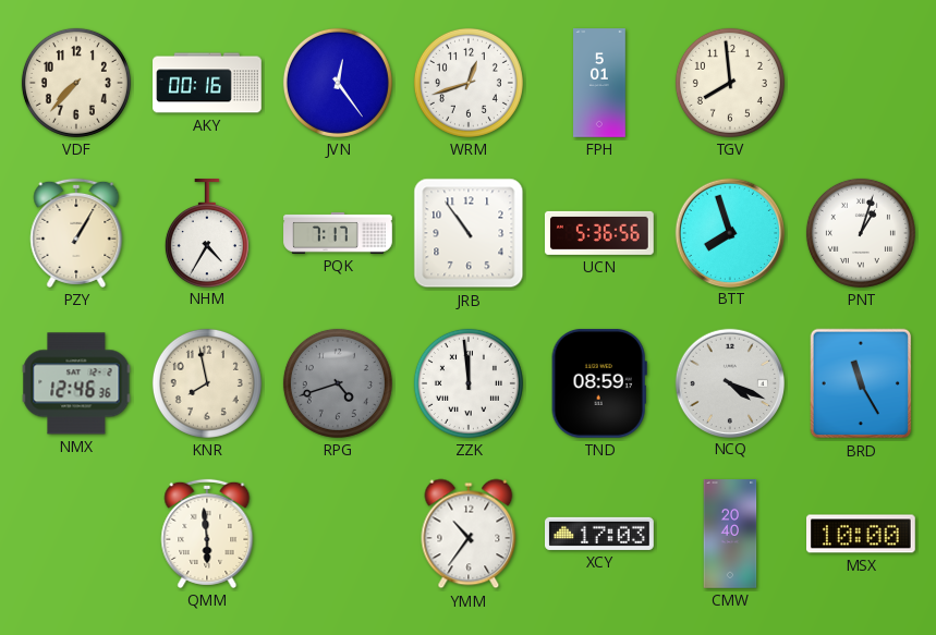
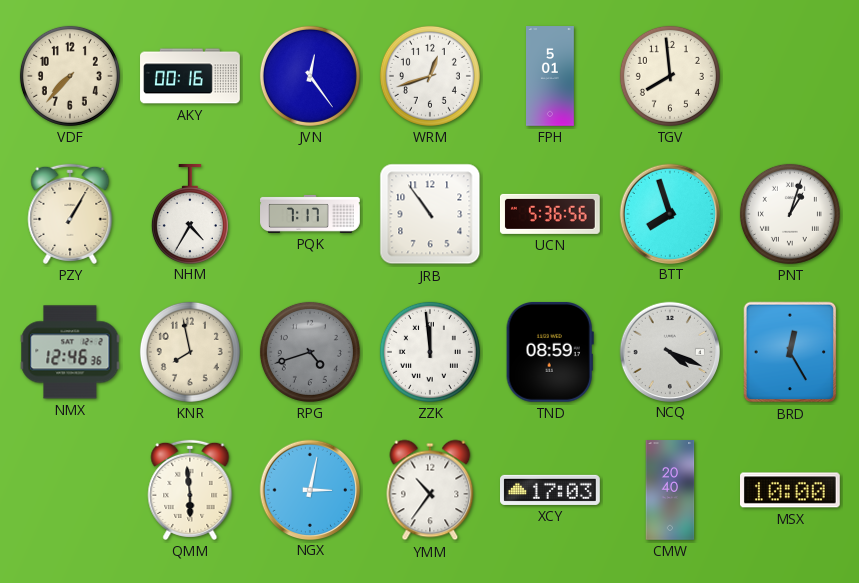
BRD: 11:25 -> 12:25
NGX: none -> 3:02
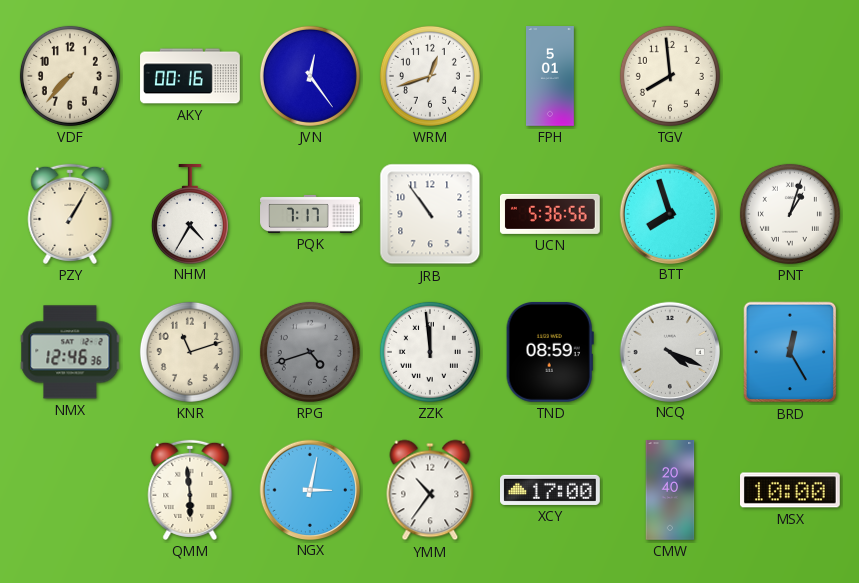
KNR: 7:58 -> 11:12
XCY: 17:03 -> 17:00
